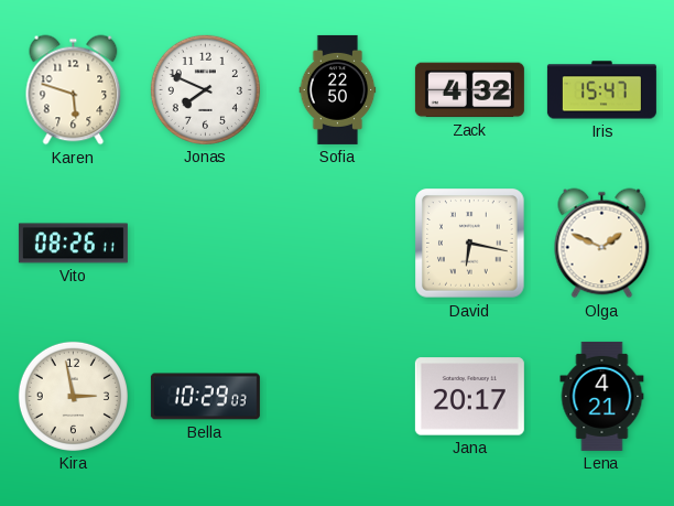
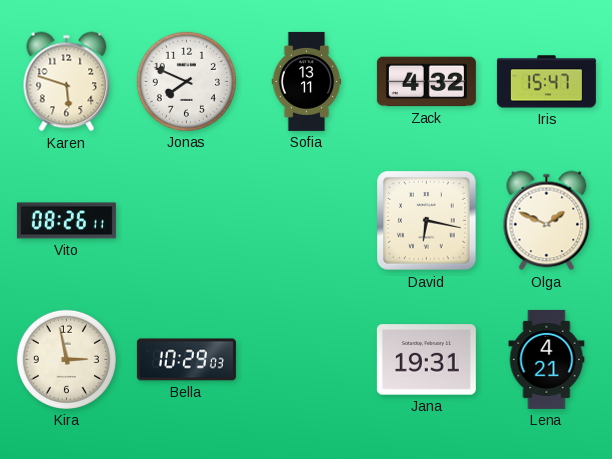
Sofia: 22:50 -> 13:11
Jana: 20:17 -> 19:31
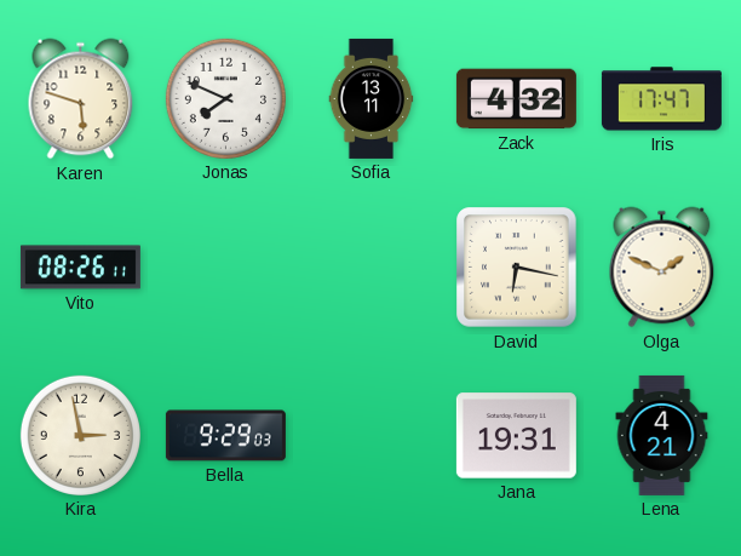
Iris: 15:47 -> 17:47
Bella: 10:29 -> 9:29
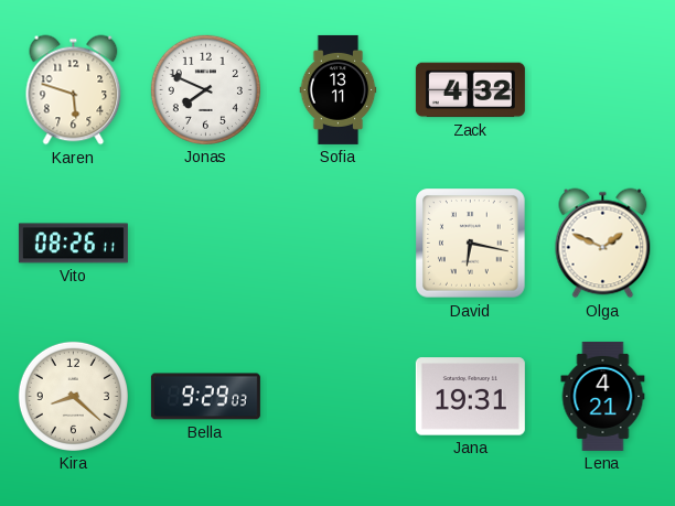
Iris: 17:47 -> none
Kira: 2:58 -> 8:22
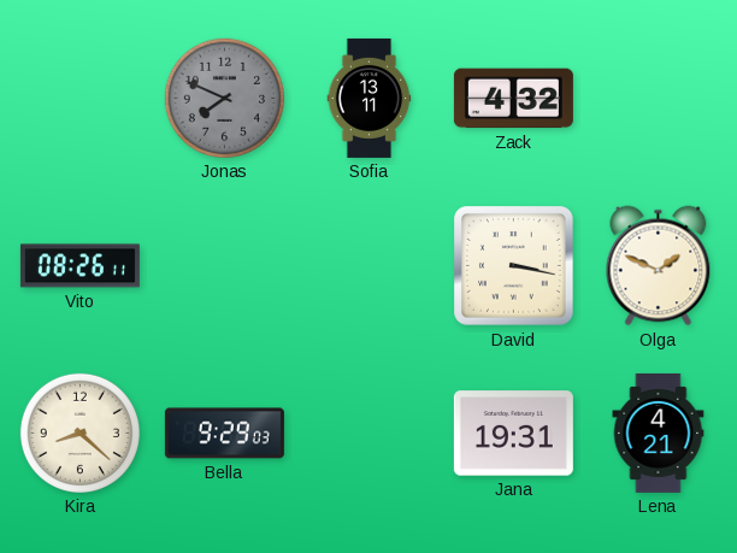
Karen: 5:48 -> none
Jonas dial: white -> grey
David: 6:17 -> 3:17
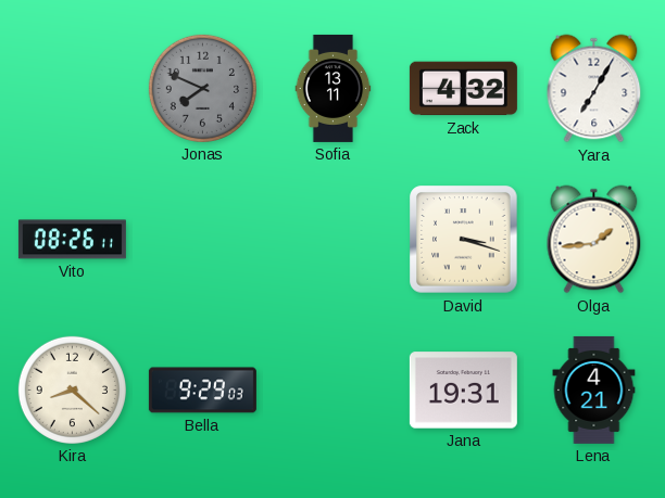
Yara: none -> 7:05
David: 3:17 -> 3:18
Olga: 1:49 -> 1:44
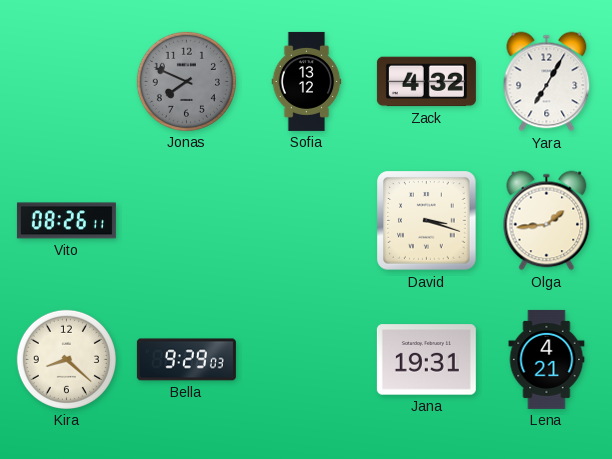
Sofia: 13:11 -> 13:12
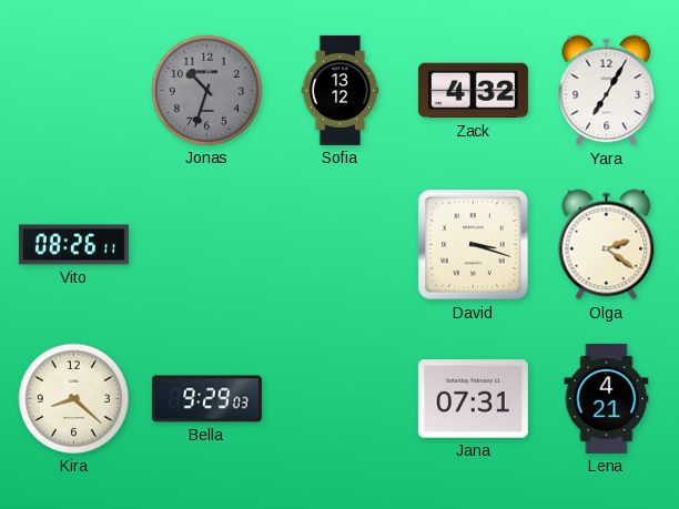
Jonas: 7:49 -> 10:33
Olga: 1:44 -> 2:21
Jana: 19:31 -> 07:31
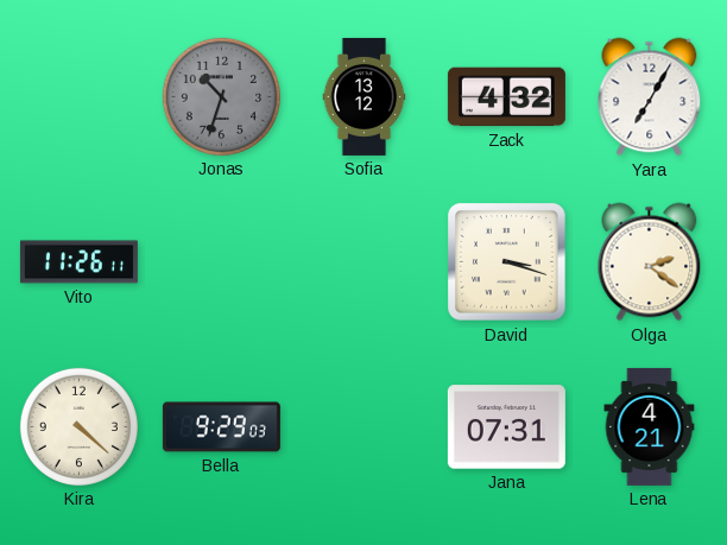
Vito: 08:26 -> 11:26
Kira: 8:22 -> 4:22
